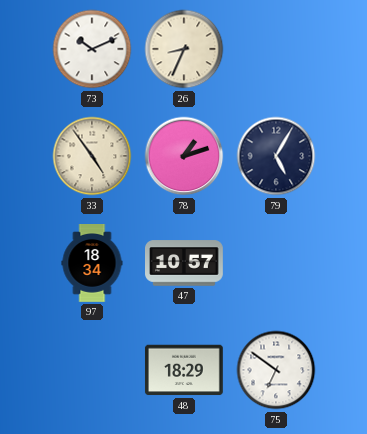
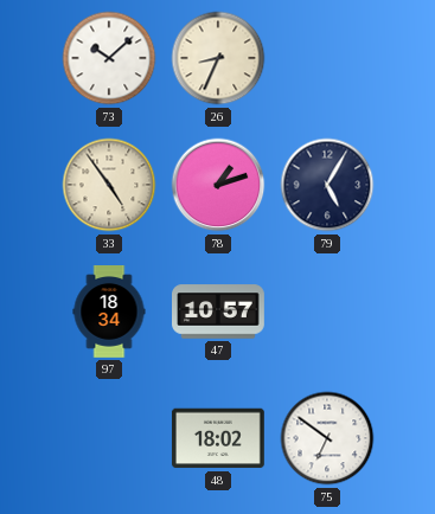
73: 10:11 -> 10:08
48: 18:29 -> 18:02
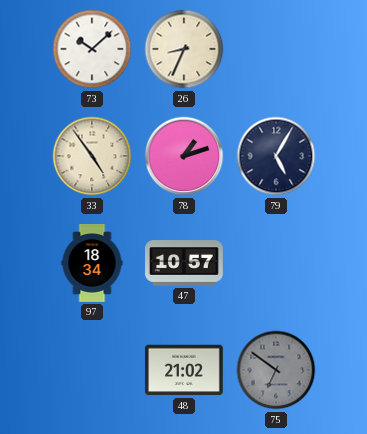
48: 18:02 -> 21:02
75 dial: white -> grey
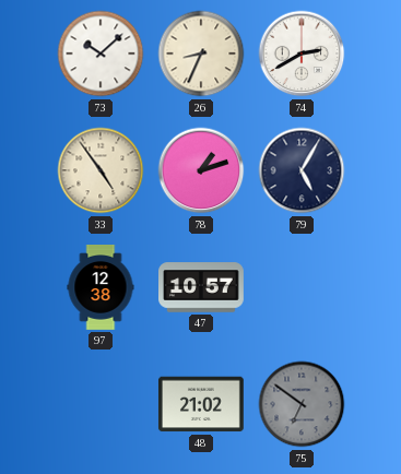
74: none -> 2:40
97: 18:34 -> 12:38
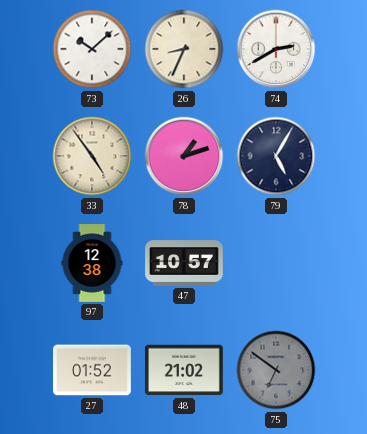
27: none -> 01:52
